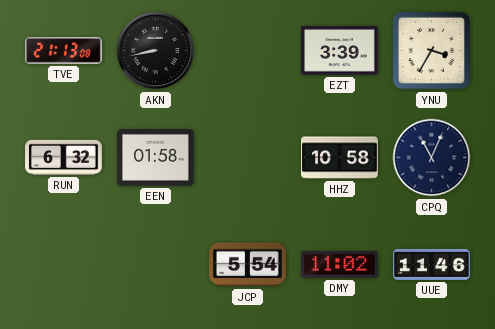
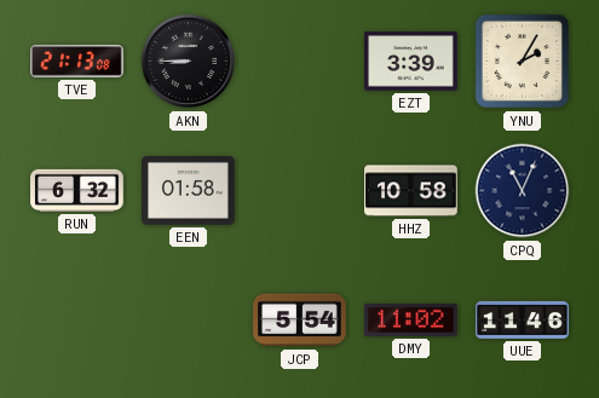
AKN: 8:43 -> 8:45
YNU: 3:35 -> 2:05
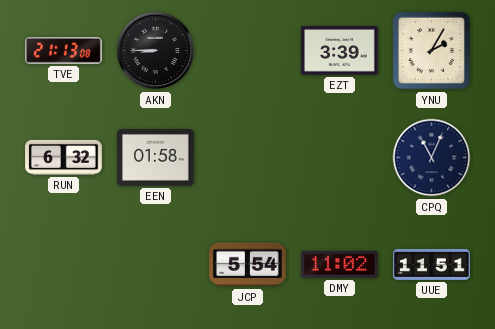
HHZ: 10:58 -> none
UUE: 11:46 -> 11:51
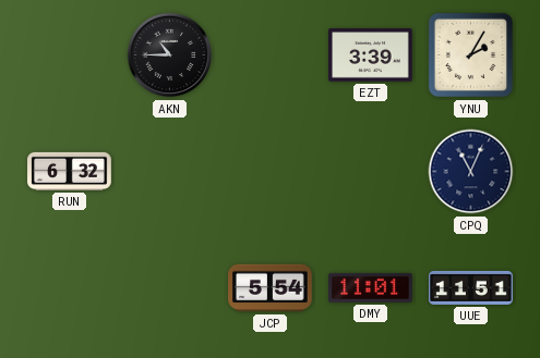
TVE: 21:13 -> none
AKN: 8:45 -> 10:45
EEN: 01:58 -> none
DMY: 11:02 -> 11:01
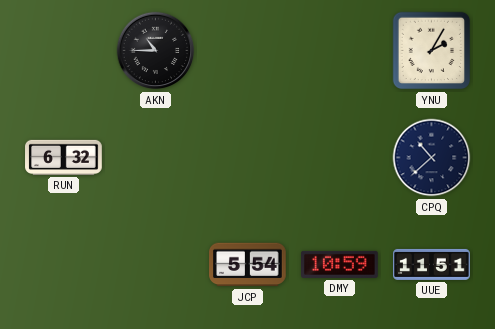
EZT: 3:39 -> none
CPQ: 11:04 -> 10:38
DMY: 11:01 -> 10:59
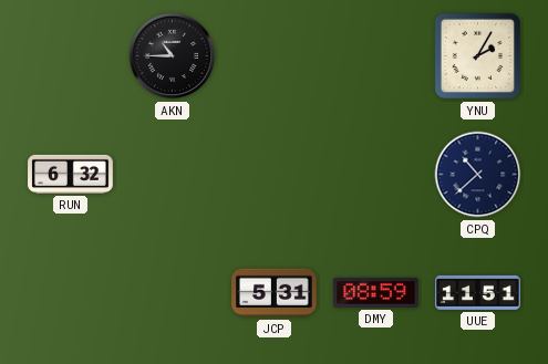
JCP: 5:54 -> 5:31
DMY: 10:59 -> 08:59
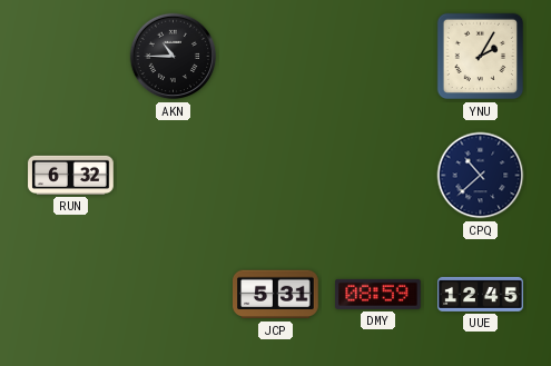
UUE: 11:51 -> 12:45
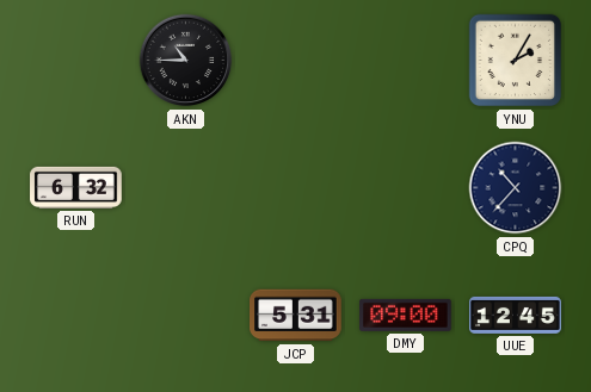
CPQ: 10:38 -> 10:37
DMY: 08:59 -> 09:00
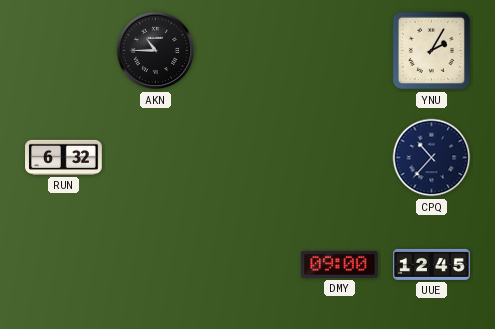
JCP: 5:31 -> none
